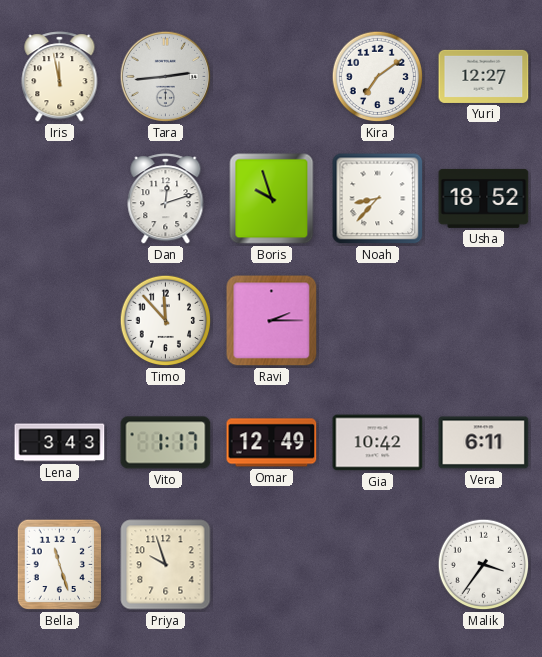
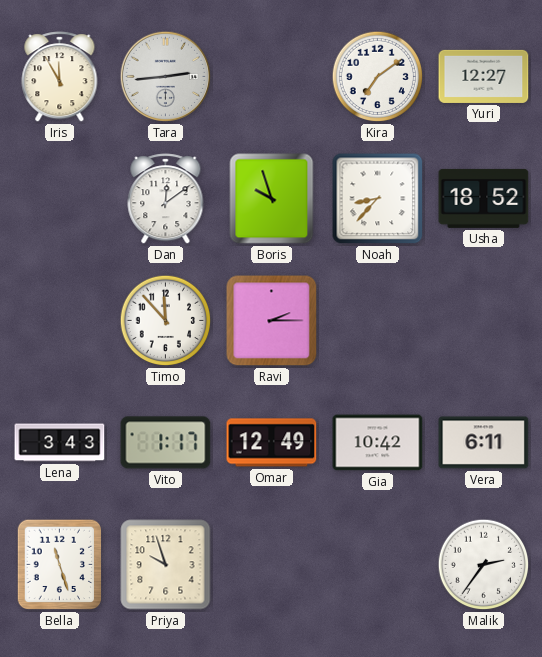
Iris: 11:58 -> 11:55
Dan: 12:12 -> 12:09
Malik: 3:36 -> 2:36
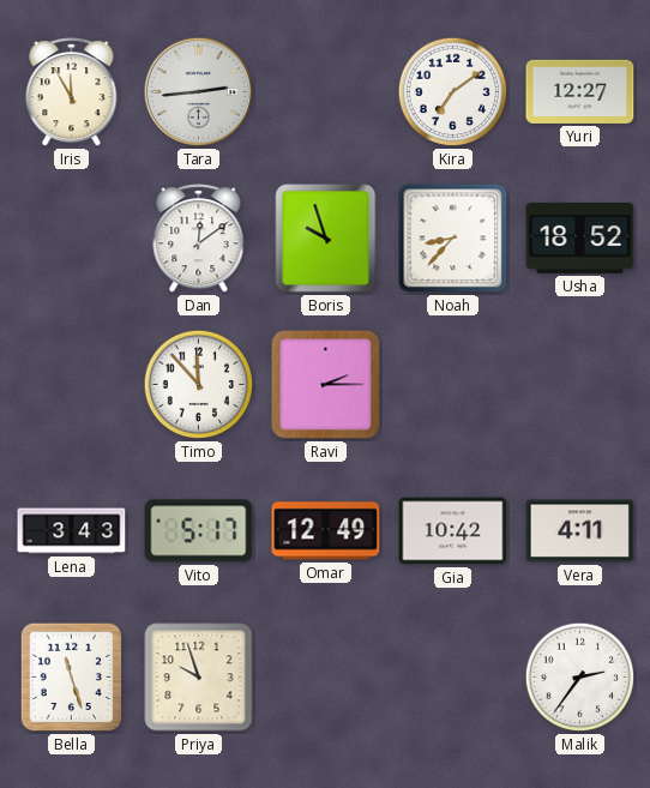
Vito: 1:17 -> 5:17
Vera: 6:11 -> 4:11
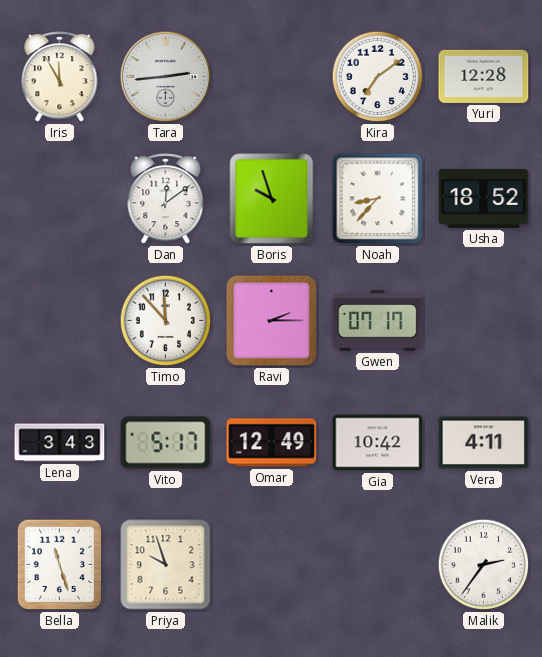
Yuri: 12:27 -> 12:28
Gwen: none -> 07:17
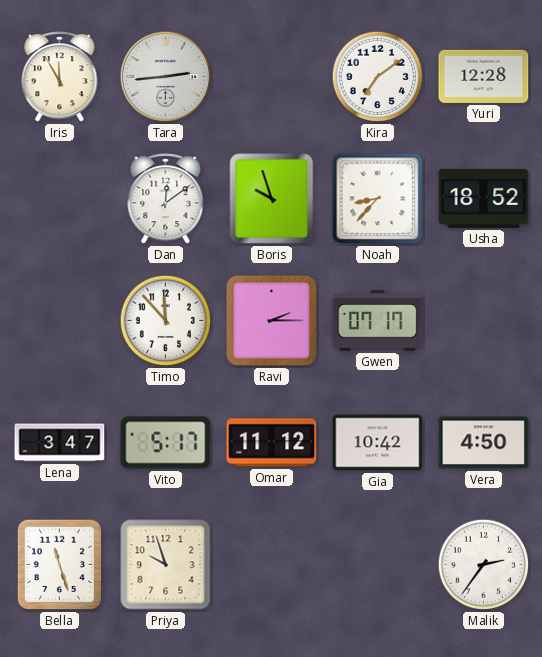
Lena: 3:43 -> 3:47
Omar: 12:49 -> 11:12
Vera: 4:11 -> 4:50
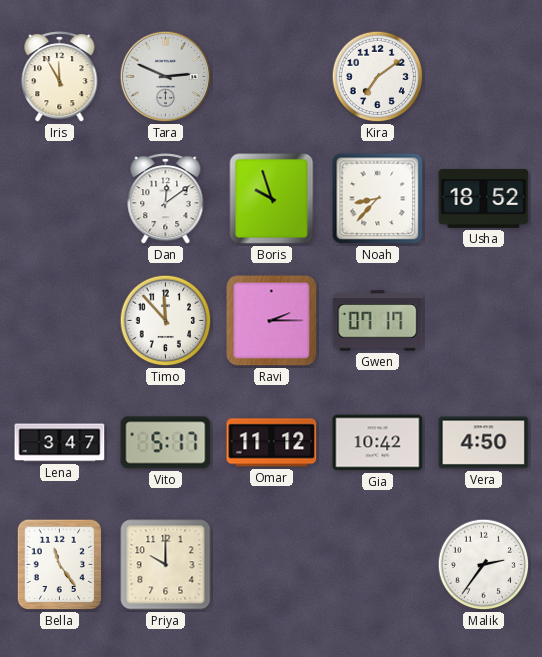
Tara: 2:44 -> 2:49
Yuri: 12:28 -> none
Bella: 11:27 -> 11:24
Priya: 9:57 -> 10:00
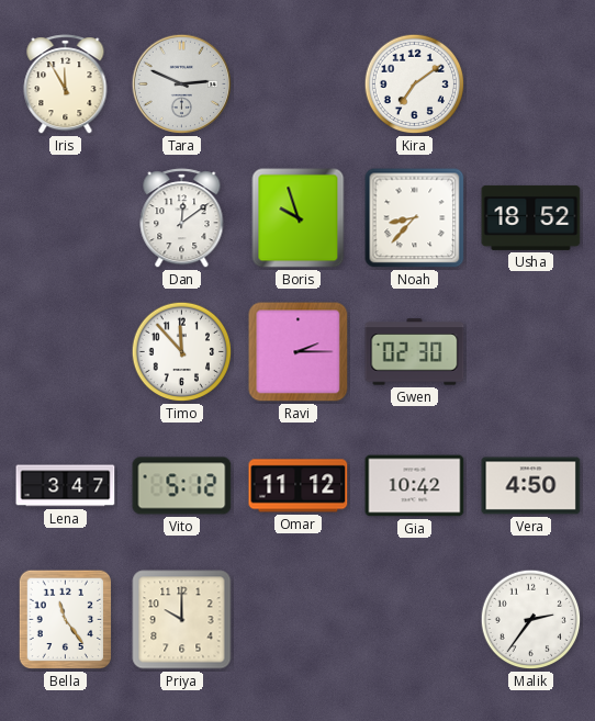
Gwen: 07:17 -> 02:30
Vito: 5:17 -> 5:12
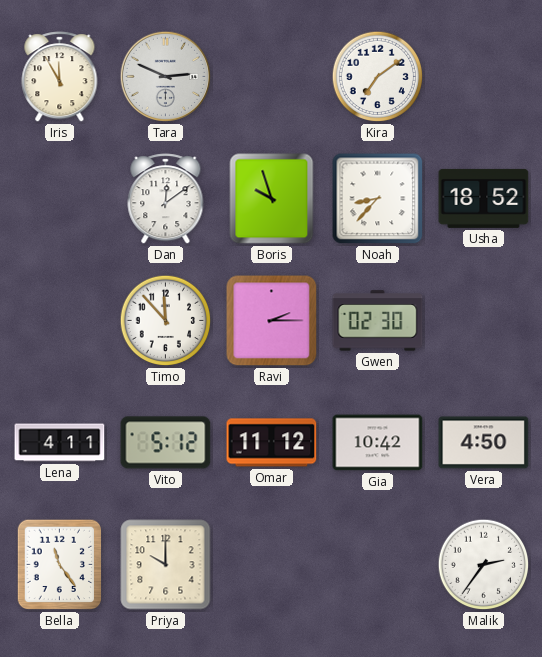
Lena: 3:47 -> 4:11
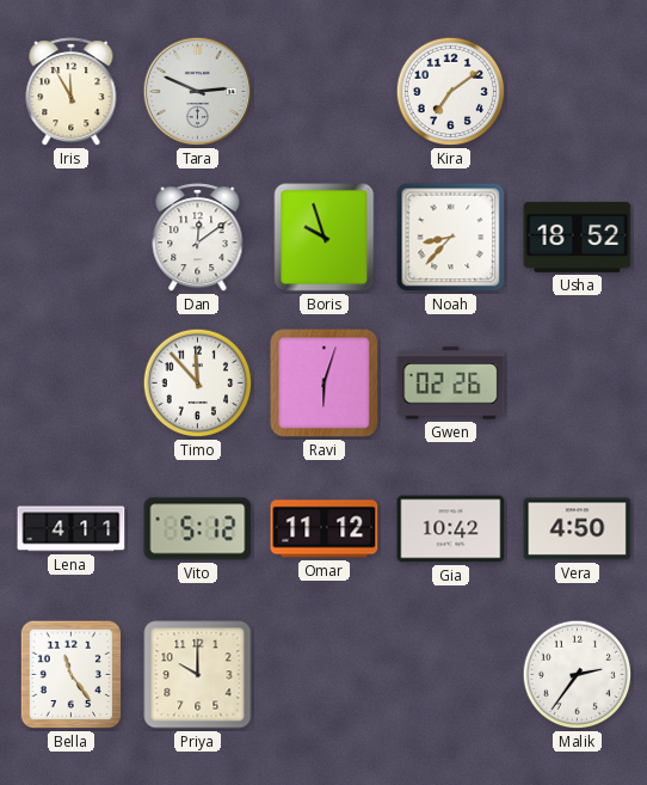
Ravi: 2:15 -> 6:03
Gwen: 02:30 -> 02:26
